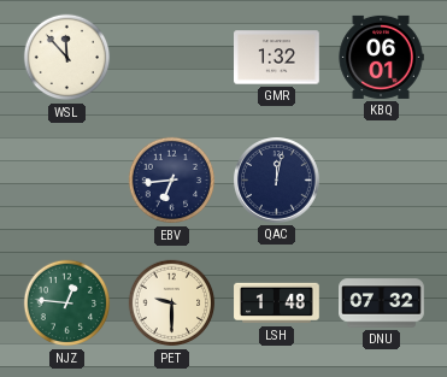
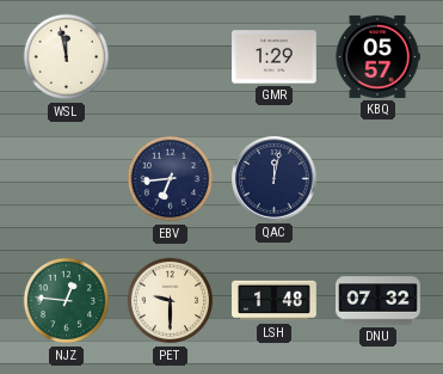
WSL: 11:53 -> 11:58
GMR: 1:32 -> 1:29
KBQ: 06:01 -> 05:57
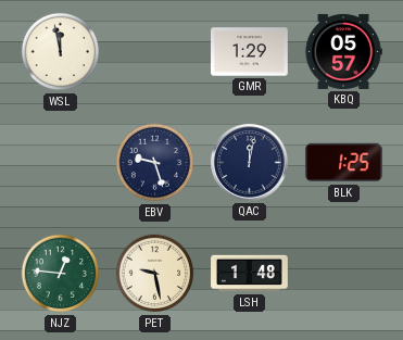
EBV: 6:44 -> 9:27
BLK: none -> 1:25
PET: 9:30 -> 9:28
DNU: 07:32 -> none
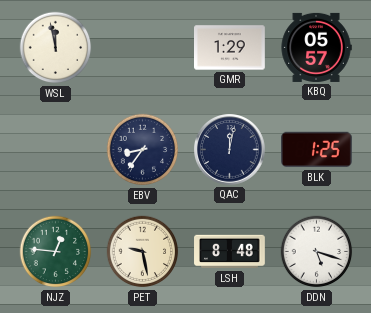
EBV: 9:27 -> 8:36
LSH: 1:48 -> 8:48
DDN: none -> 5:18
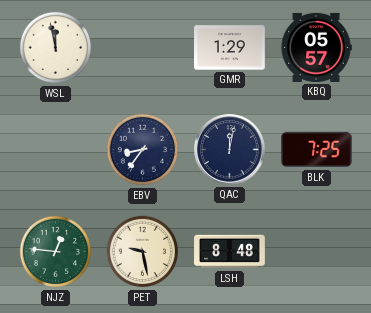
BLK: 1:25 -> 7:25
DDN: 5:18 -> none
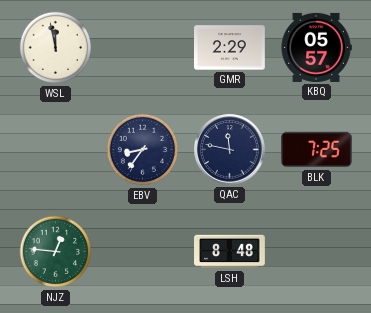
GMR: 1:29 -> 2:29
QAC: 12:02 -> 11:47
PET: 9:28 -> none
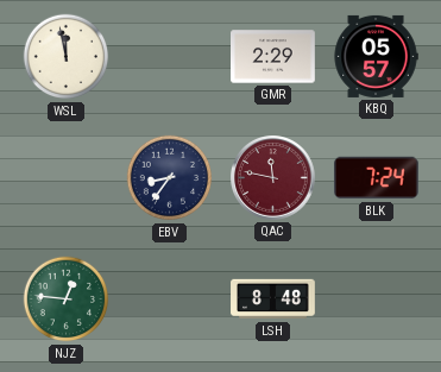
QAC dial: navy -> burgundy
BLK: 7:25 -> 7:24
